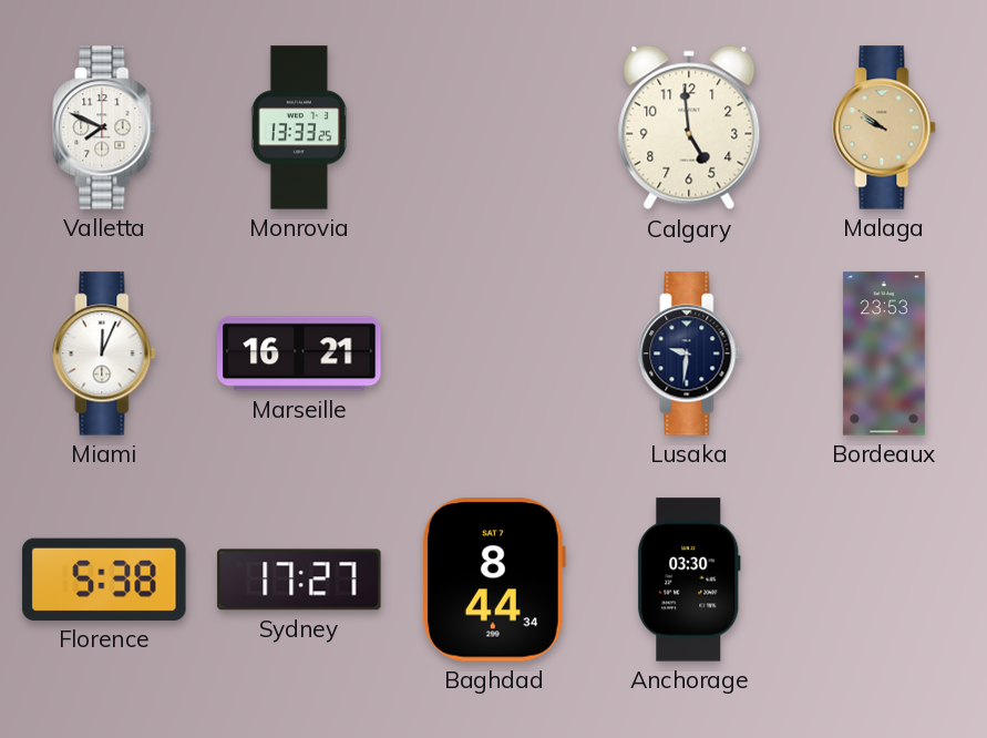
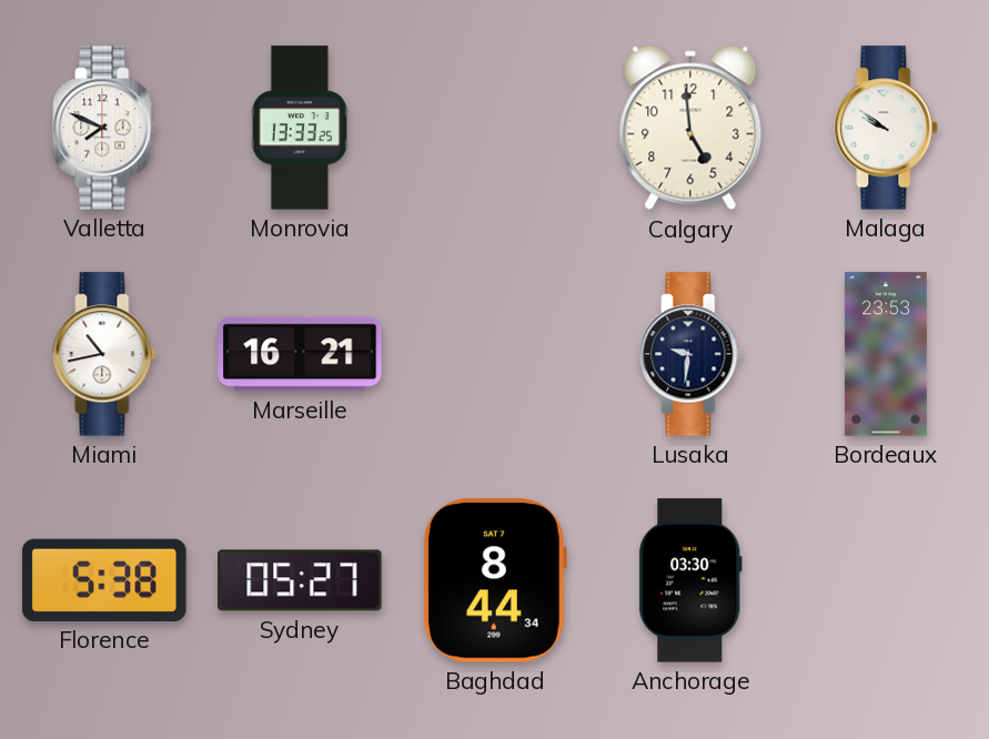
Malaga dial: champagne -> white
Miami: 12:04 -> 10:43
Sydney: 17:27 -> 05:27
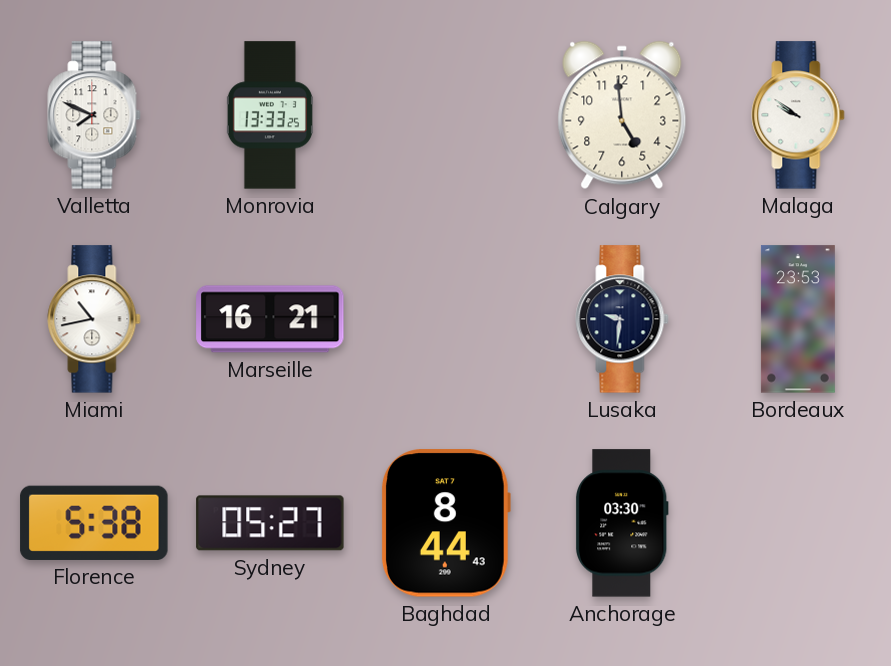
Baghdad: 8:44:34 -> 8:44:43
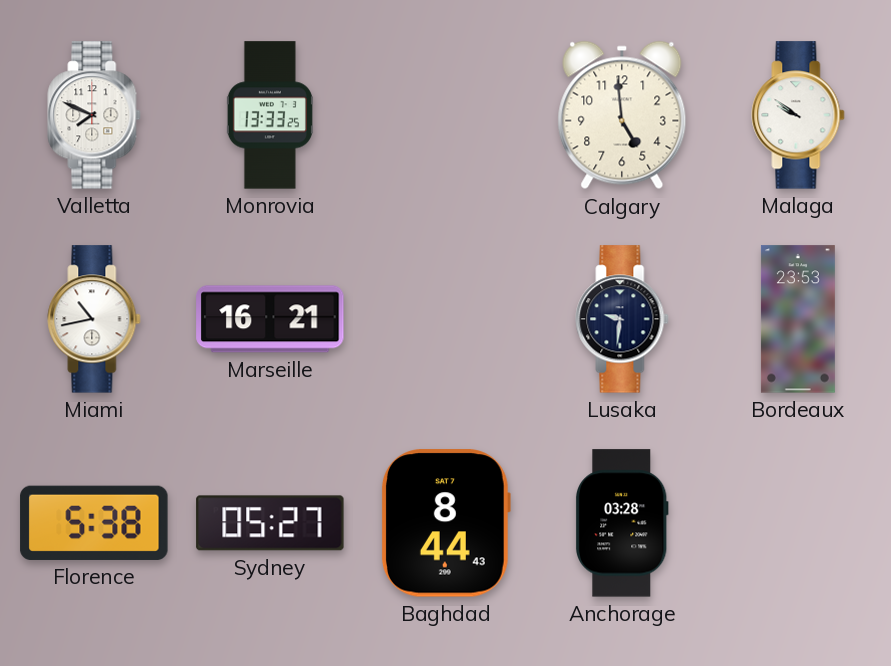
Anchorage: 03:30 -> 03:28
